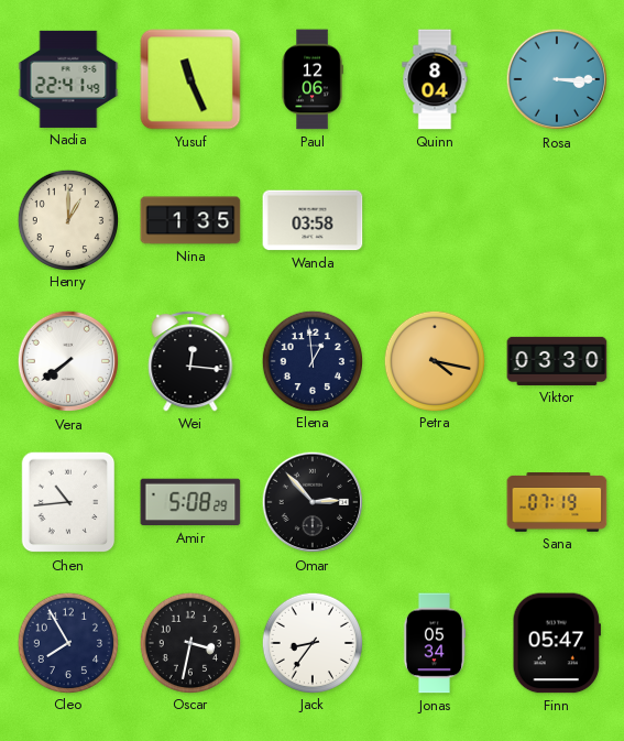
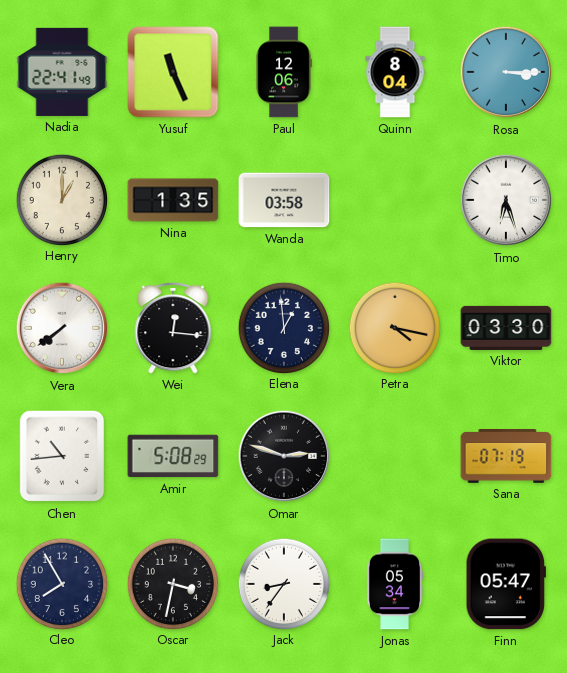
Timo: none -> 6:27
Omar: 2:53 -> 2:48
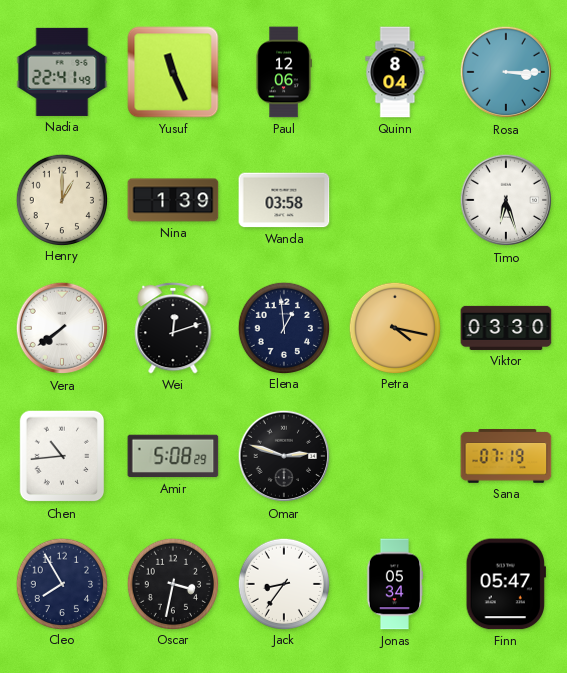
Nina: 1:35 -> 1:39
Wei: 12:16 -> 12:12
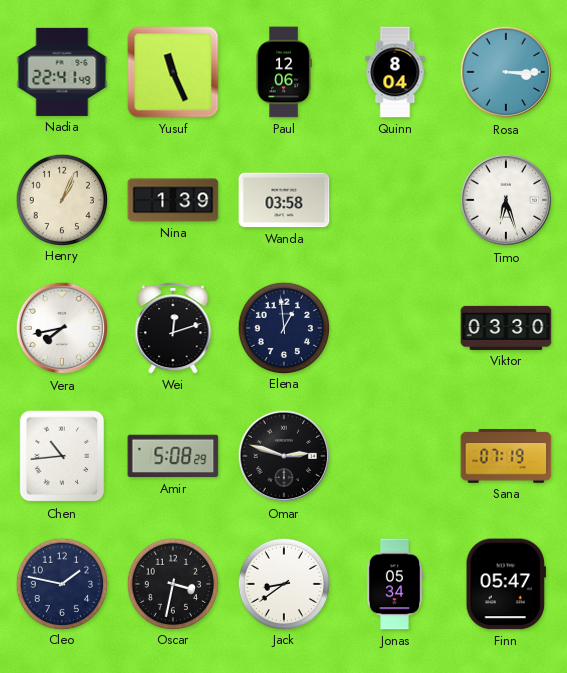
Henry: 1:00 -> 1:04
Vera: 7:39 -> 7:43
Petra: 4:17 -> none
Cleo: 7:55 -> 1:47
Jack: 8:36 -> 8:39
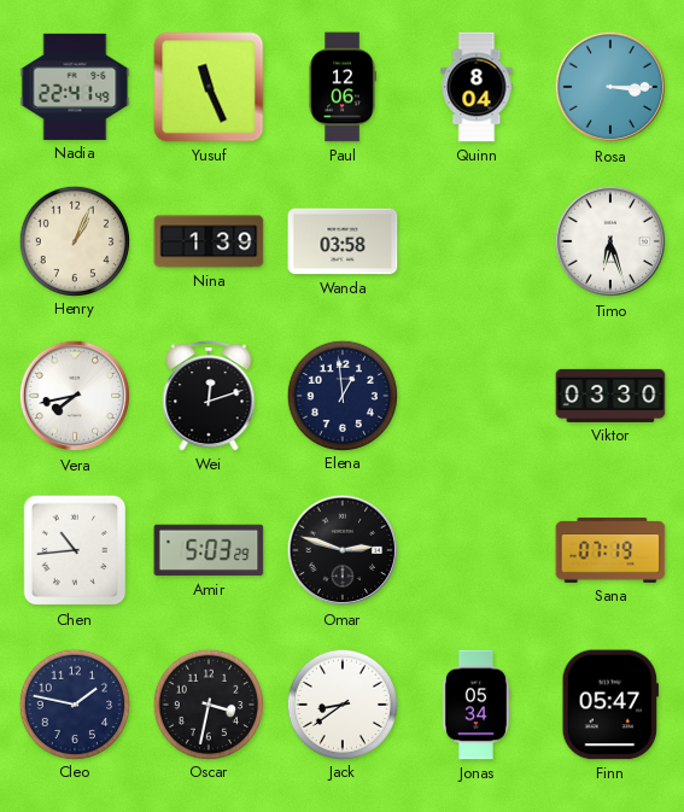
Amir: 5:08 -> 5:03
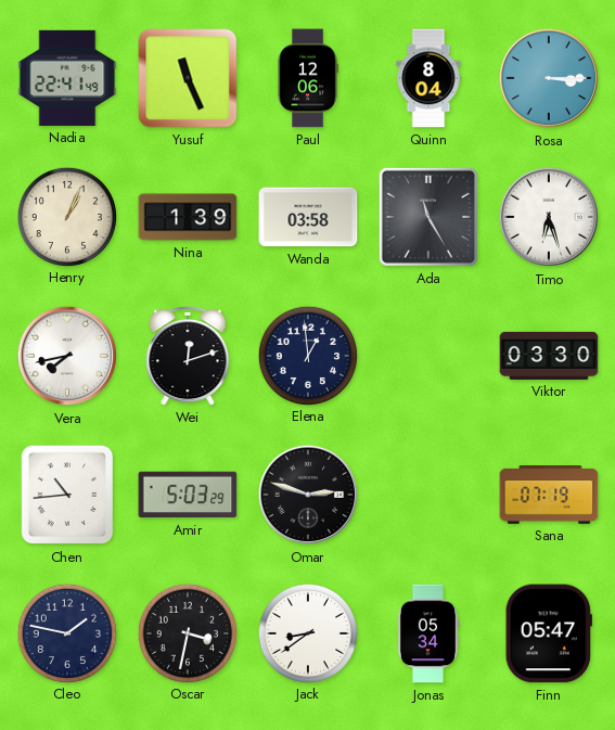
Ada: none -> 11:25
